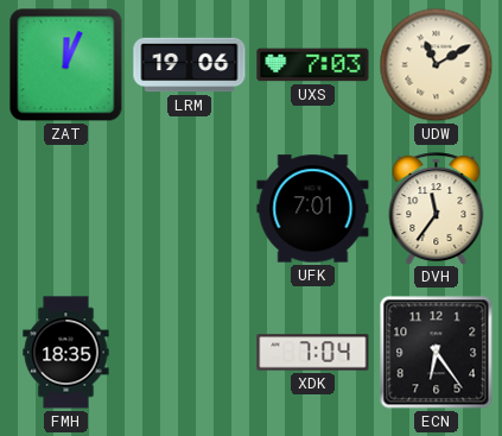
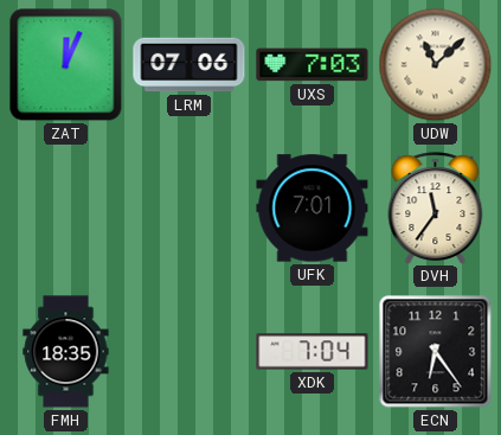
LRM: 19:06 -> 07:06
UDW: 11:10 -> 11:08
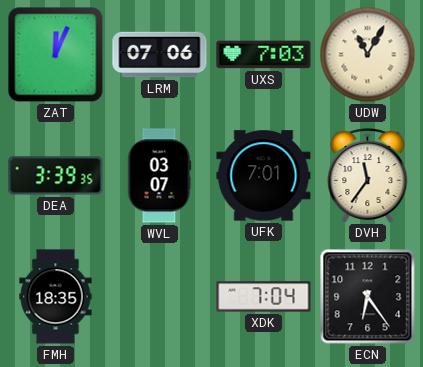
UDW: 11:08 -> 11:05
DEA: none -> 3:39
WVL: none -> 03:07
